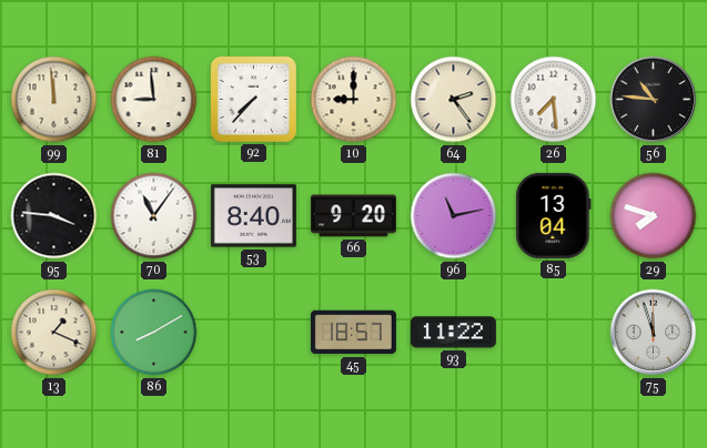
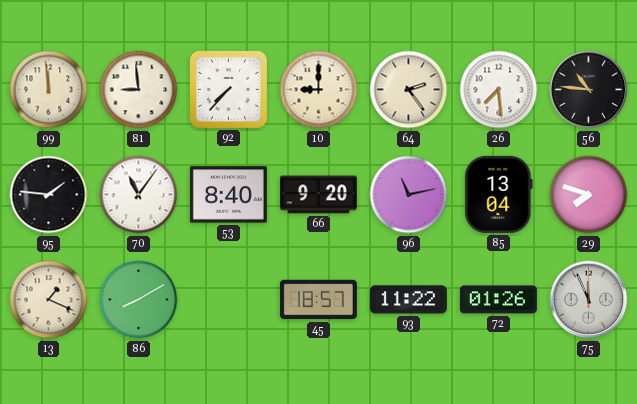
95: 3:46 -> 1:46
72: none -> 01:26
75: 11:57 -> 11:56
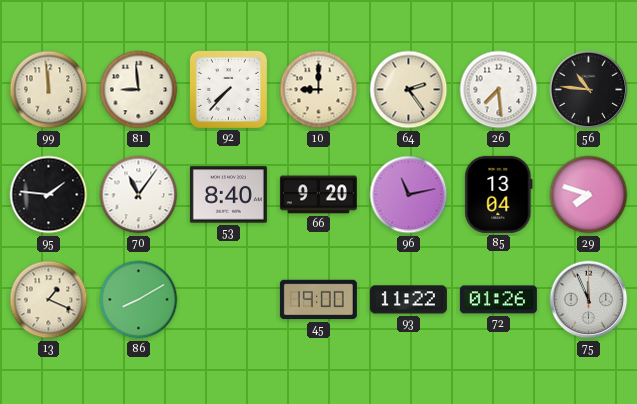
45: 18:57 -> 19:00
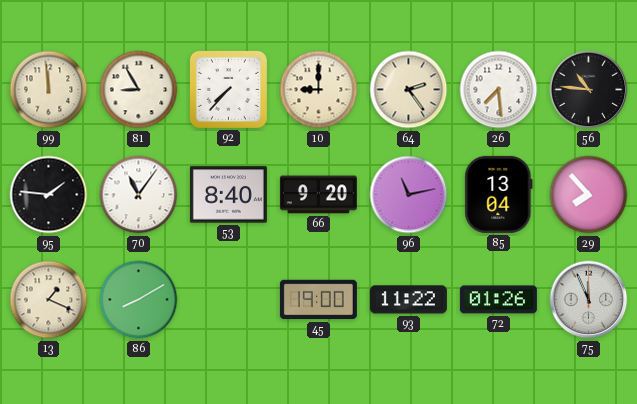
81: 8:59 -> 8:55
29: 7:48 -> 7:53
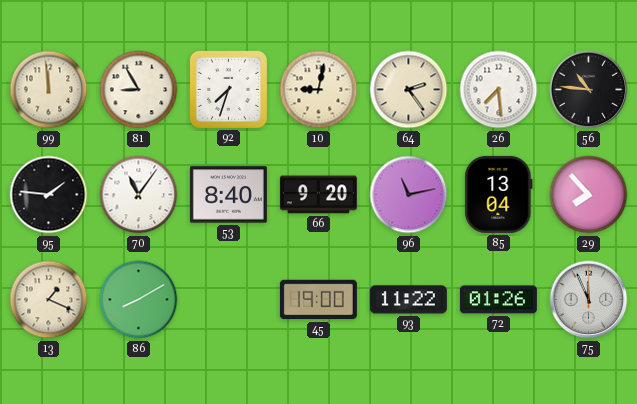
92: 7:37 -> 7:33
10: 9:00 -> 9:02
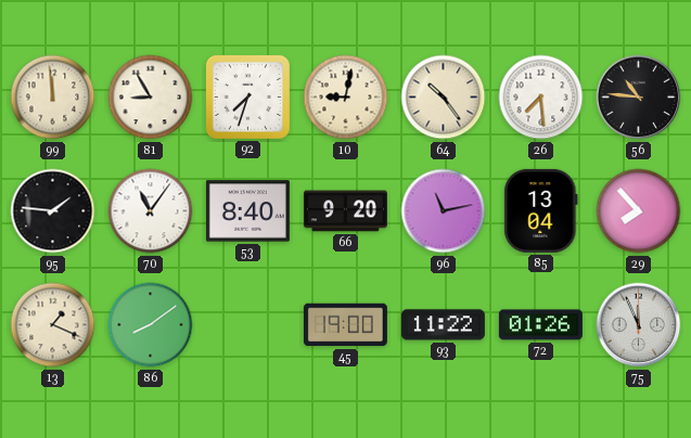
64: 2:24 -> 10:24
86: 8:10 -> 8:09
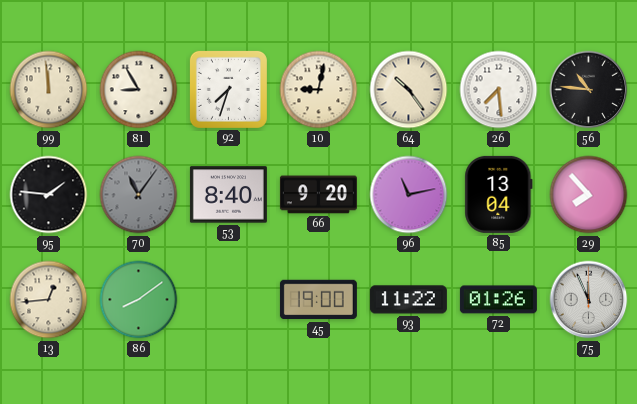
70 dial: white -> grey
13: 1:19 -> 12:44
